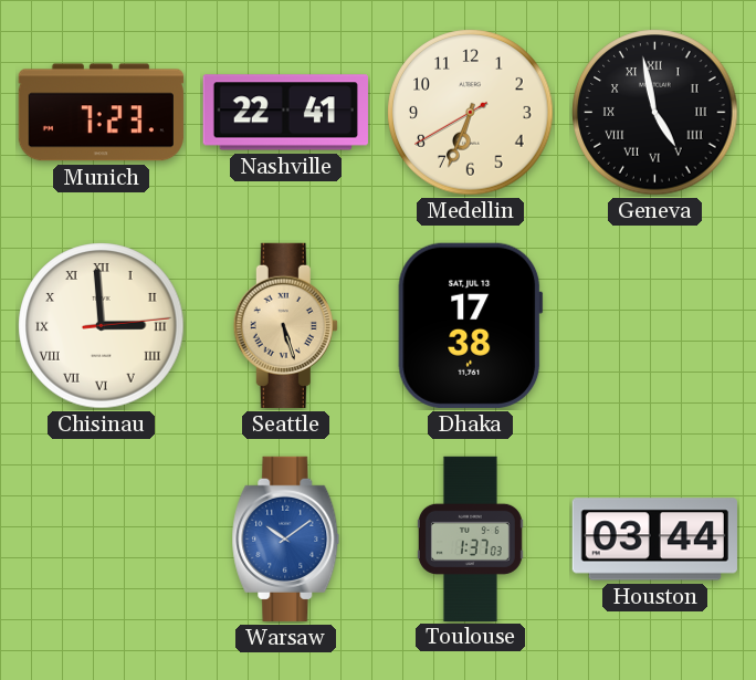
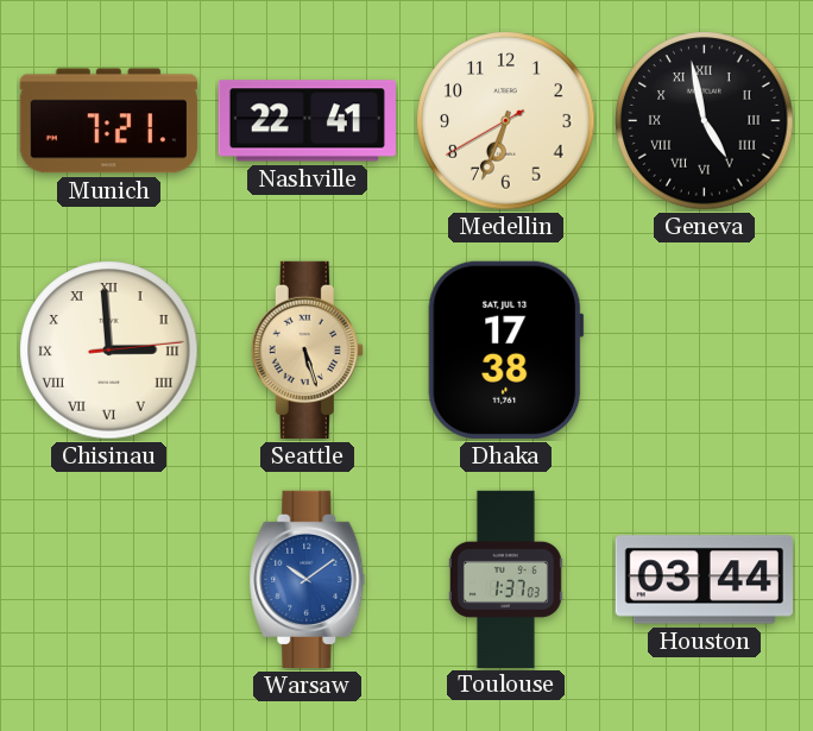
Munich: 7:23 -> 7:21
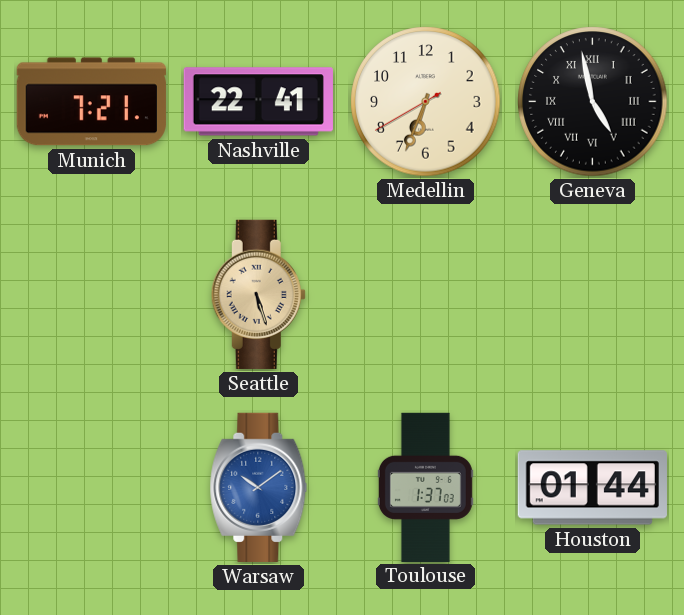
Chisinau: 2:59 -> none
Dhaka: 17:38 -> none
Houston: 03:44 -> 01:44
